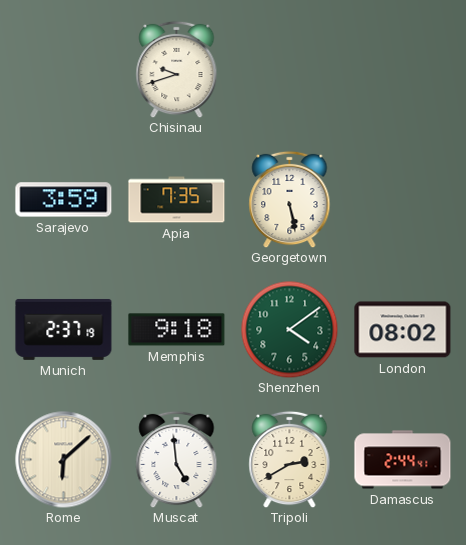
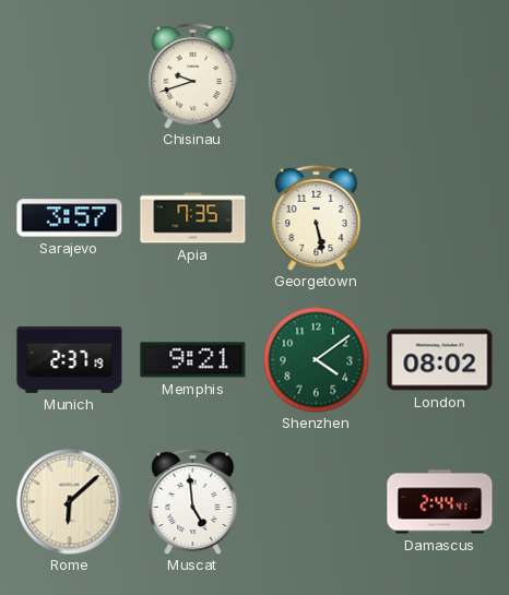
Sarajevo: 3:59 -> 3:57
Memphis: 9:18 -> 9:21
Tripoli: 2:40 -> none
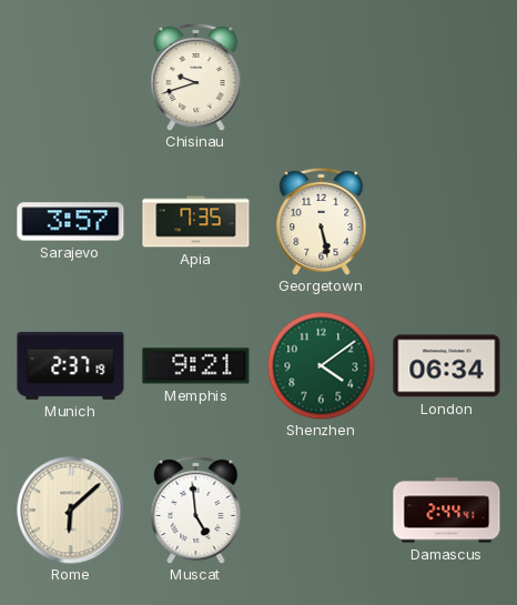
London: 08:02 -> 06:34
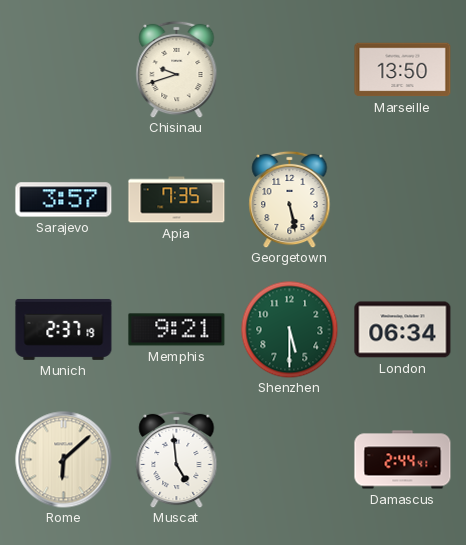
Marseille: none -> 13:50
Shenzhen: 4:09 -> 5:30
